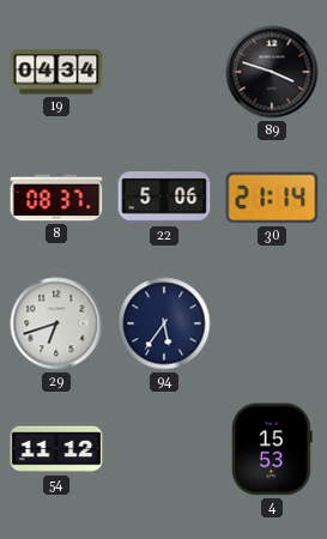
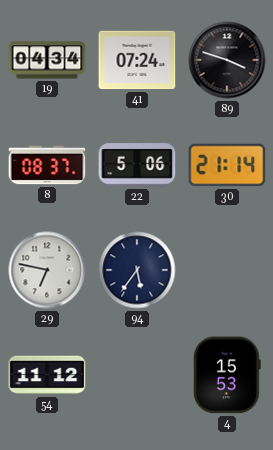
41: none -> 07:24
29: 6:42 -> 6:47
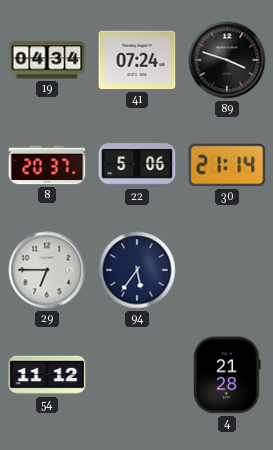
8: 08:37 -> 20:37
29: 6:47 -> 6:45
4: 15:53 -> 21:28
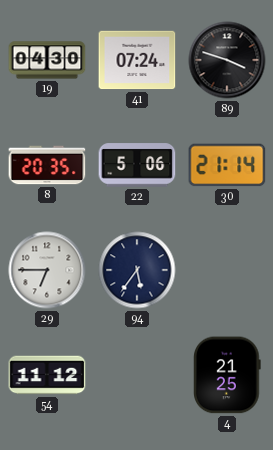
19: 04:34 -> 04:30
8: 20:37 -> 20:35
4: 21:28 -> 21:25
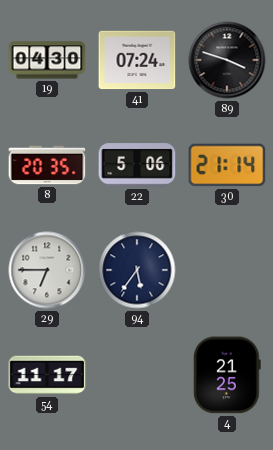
54: 11:12 -> 11:17
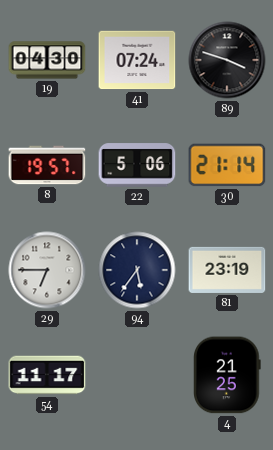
8: 20:35 -> 19:57
81: none -> 23:19
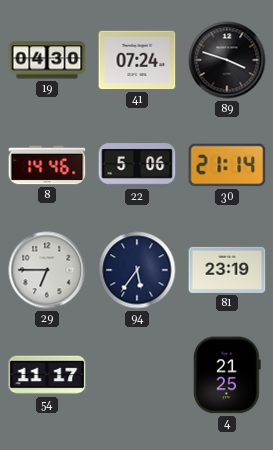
8: 19:57 -> 14:46
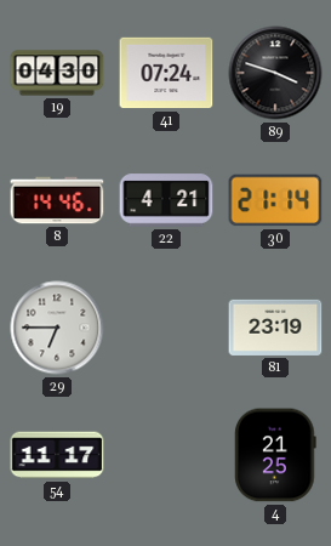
22: 5:06 -> 4:21
94: 5:36 -> none
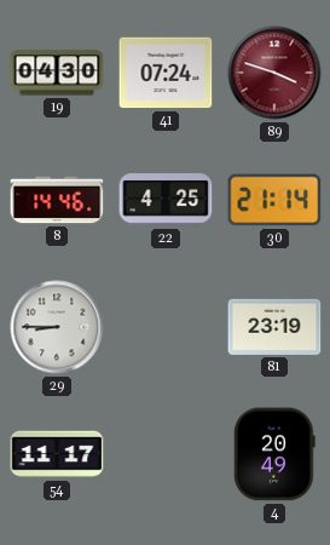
89 dial: black -> burgundy
22: 4:21 -> 4:25
29: 6:45 -> 8:45
4: 21:25 -> 20:49
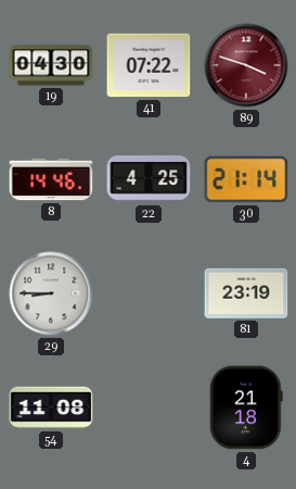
41: 07:24 -> 07:22
54: 11:17 -> 11:08
4: 20:49 -> 21:18
